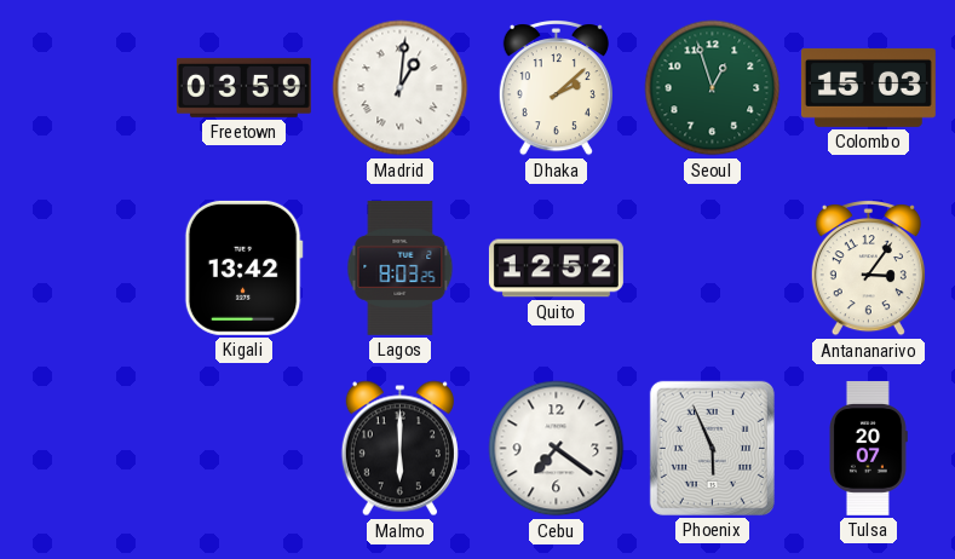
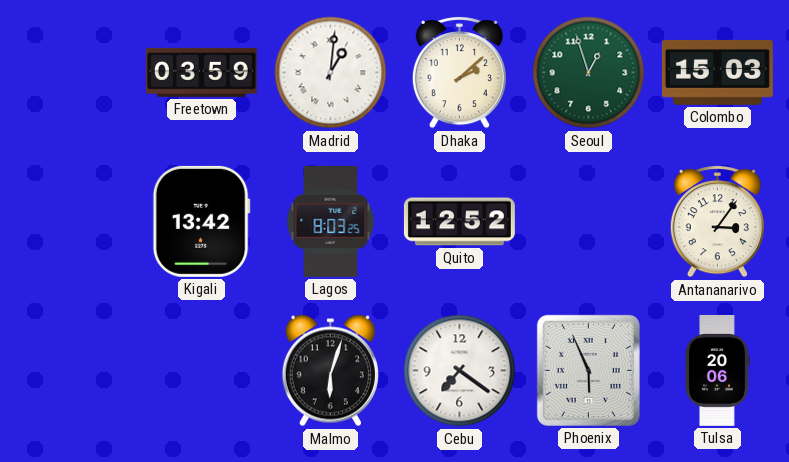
Malmo: 6:00 -> 6:03
Tulsa: 20:07 -> 20:06
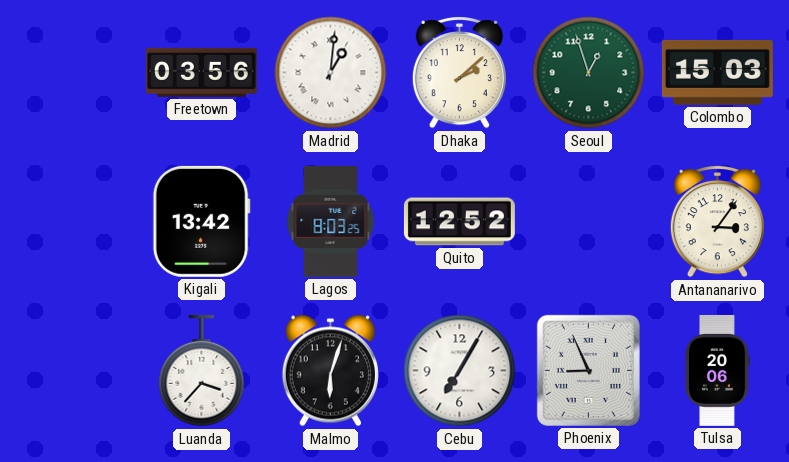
Freetown: 03:59 -> 03:56
Luanda: none -> 3:37
Cebu: 7:21 -> 7:05
Phoenix: 5:56 -> 8:56
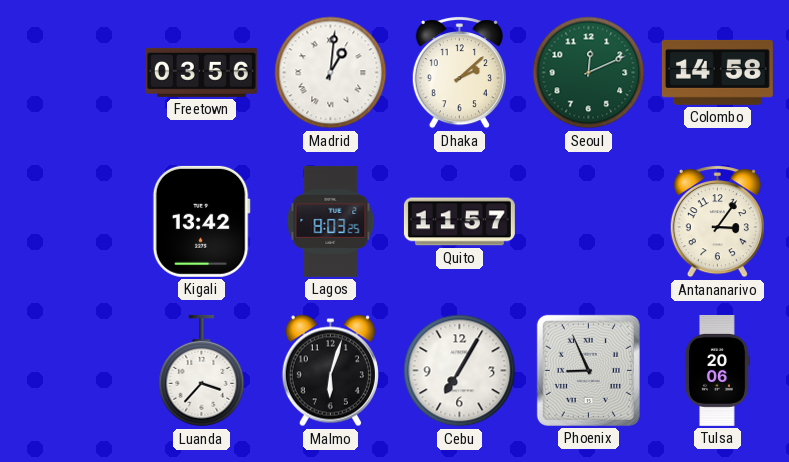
Seoul: 12:57 -> 12:11
Colombo: 15:03 -> 14:58
Quito: 12:52 -> 11:57
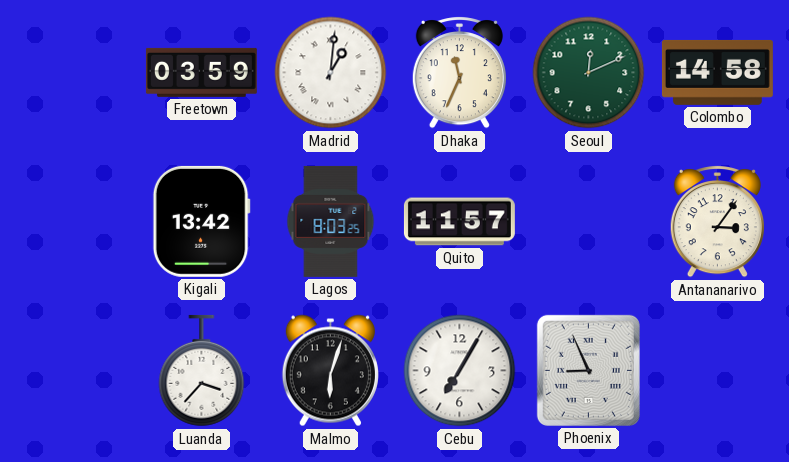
Freetown: 03:56 -> 03:59
Dhaka: 2:08 -> 11:34
Tulsa: 20:06 -> none
